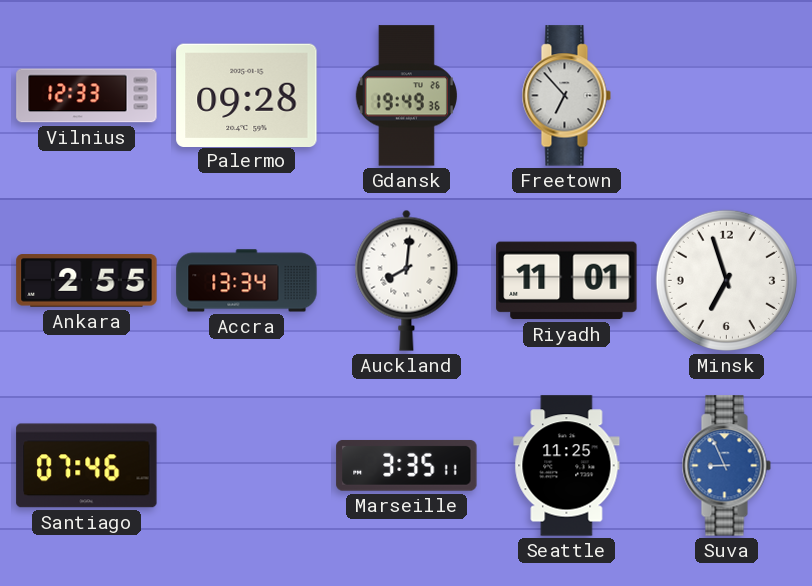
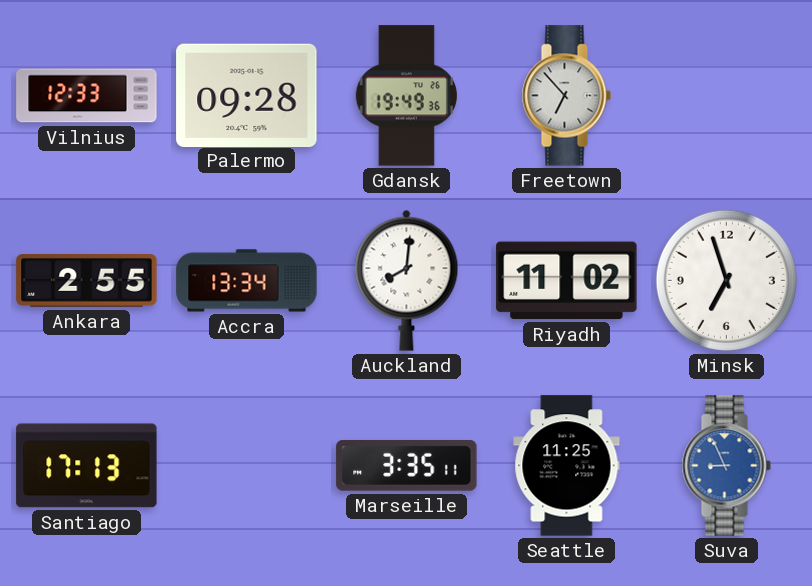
Riyadh: 11:01 -> 11:02
Santiago: 07:46 -> 17:13
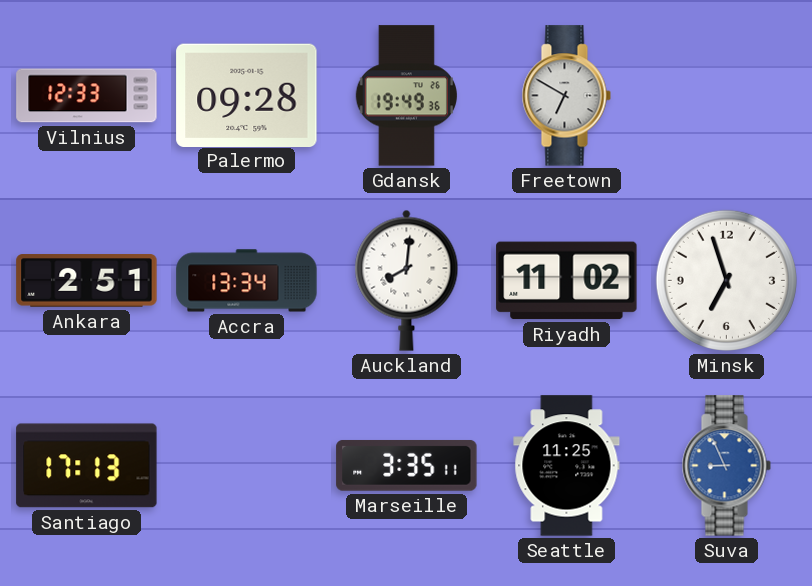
Freetown: 6:53 -> 6:50
Ankara: 2:55 -> 2:51
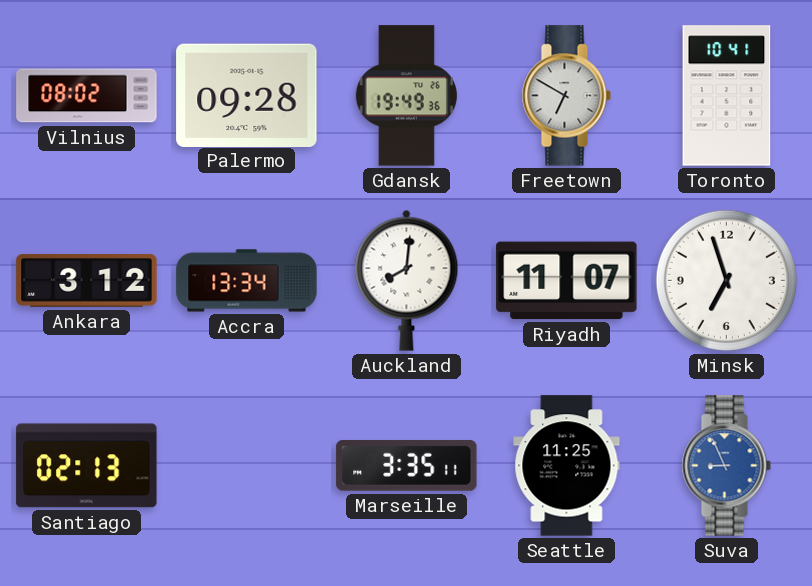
Vilnius: 12:33 -> 08:02
Toronto: none -> 10:41
Ankara: 2:51 -> 3:12
Riyadh: 11:02 -> 11:07
Santiago: 17:13 -> 02:13
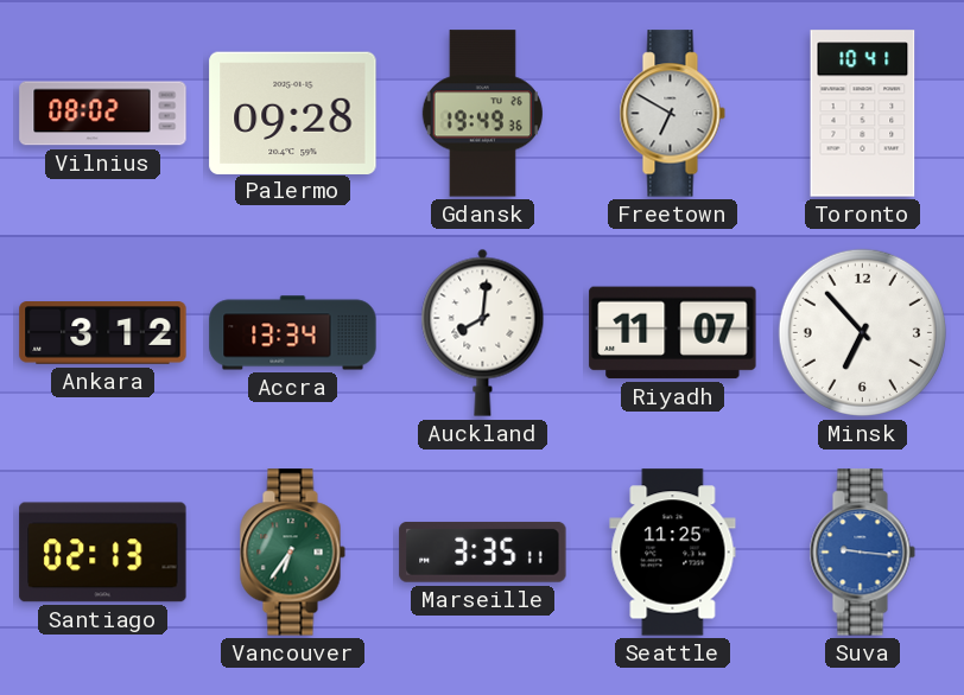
Minsk: 6:57 -> 6:53
Vancouver: none -> 6:36
Suva: 8:56 -> 9:16
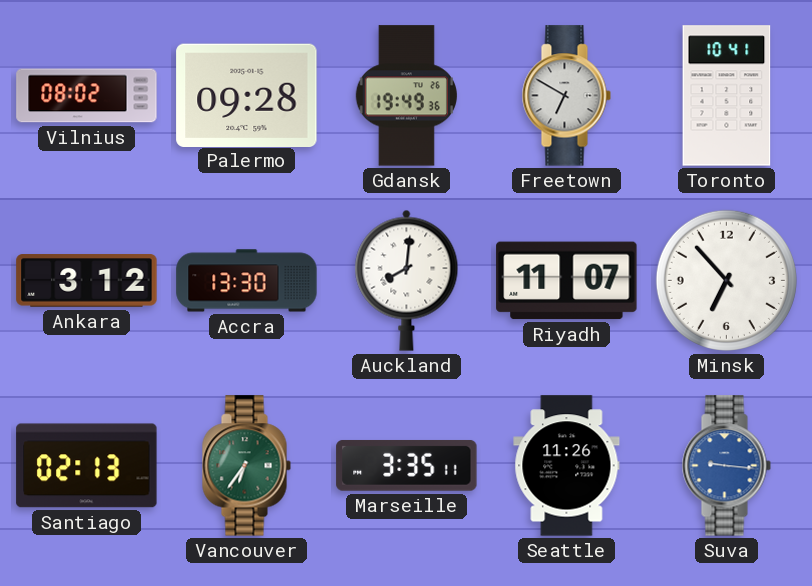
Accra: 13:34 -> 13:30
Seattle: 11:25 -> 11:26
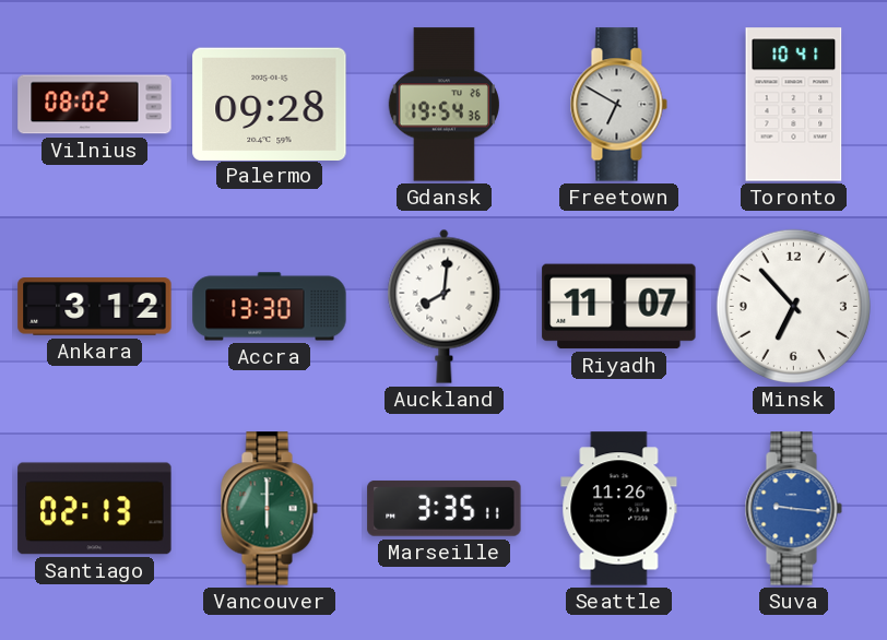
Gdansk: 19:49 -> 19:54
Vancouver: 6:36 -> 6:00
